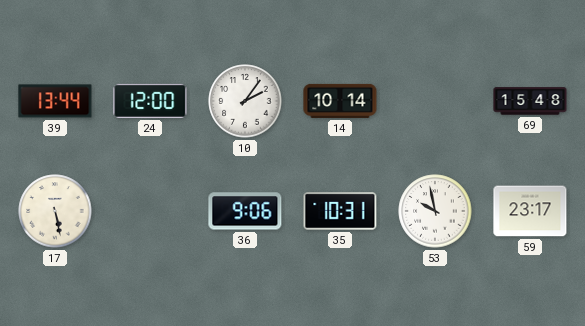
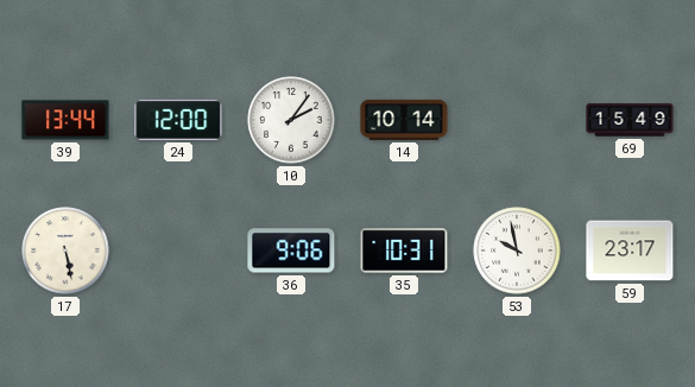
69: 15:48 -> 15:49
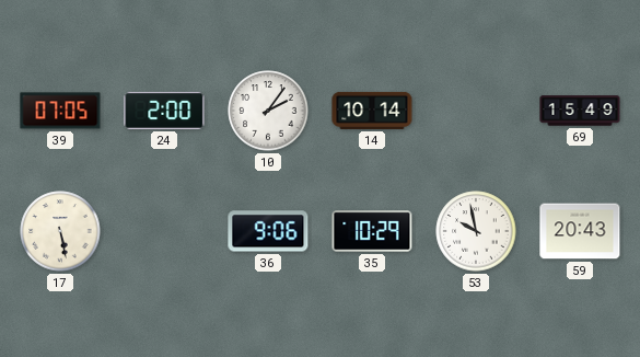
39: 13:44 -> 07:05
24: 12:00 -> 2:00
35: 10:31 -> 10:29
59: 23:17 -> 20:43
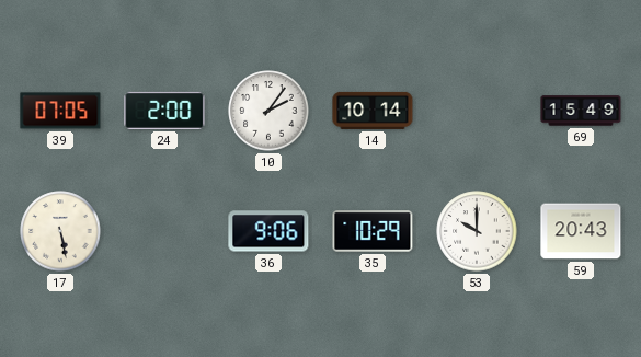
53: 9:58 -> 10:00
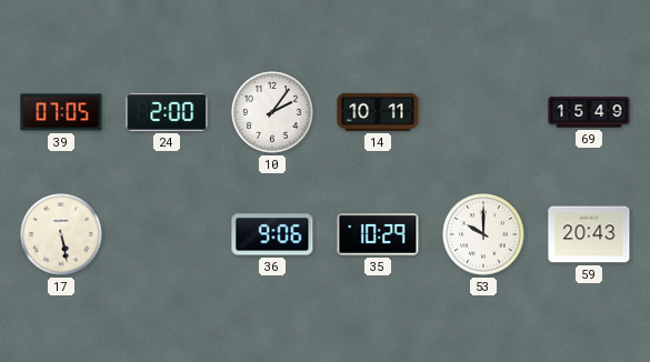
14: 10:14 -> 10:11
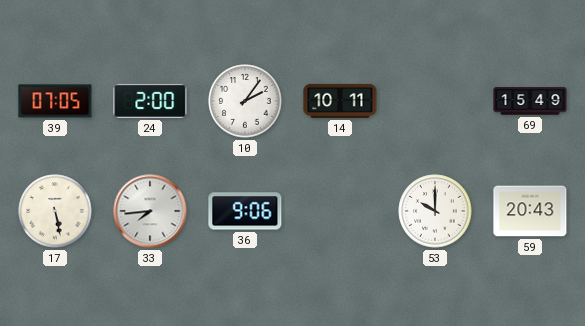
33: none -> 7:44
35: 10:29 -> none
